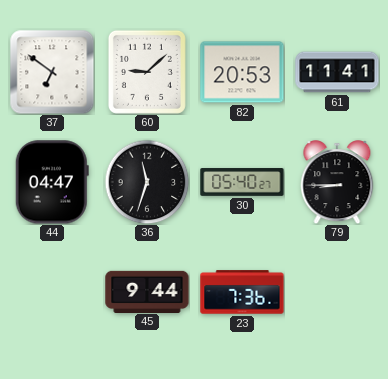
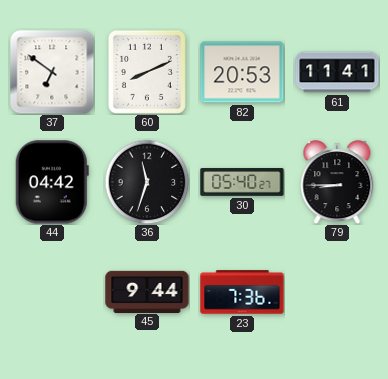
60: 9:08 -> 8:11
44: 04:47 -> 04:42
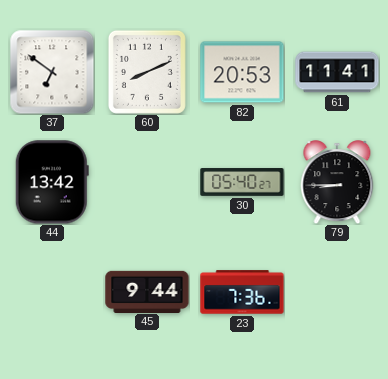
44: 04:42 -> 13:42
36: 11:33 -> none
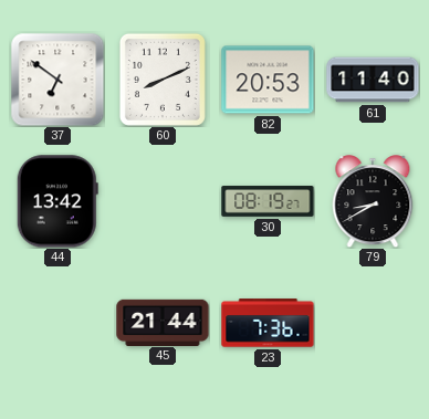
61: 11:41 -> 11:40
30: 05:40 -> 08:19
79: 8:45 -> 8:40
45: 9:44 -> 21:44
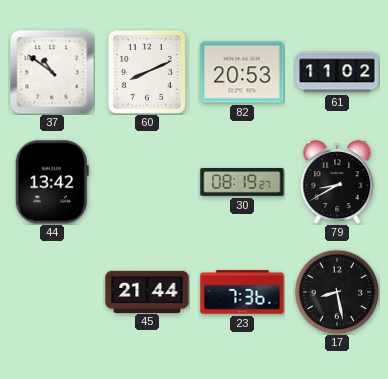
37: 6:51 -> 10:51
61: 11:40 -> 11:02
17: none -> 8:28
